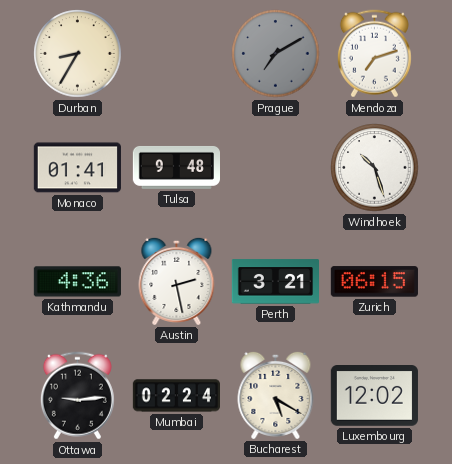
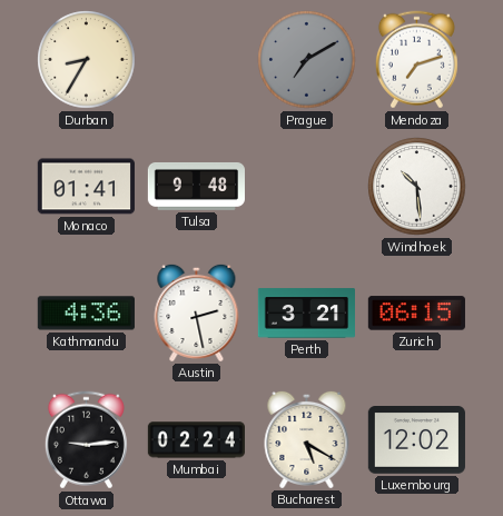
Windhoek: 10:27 -> 10:29
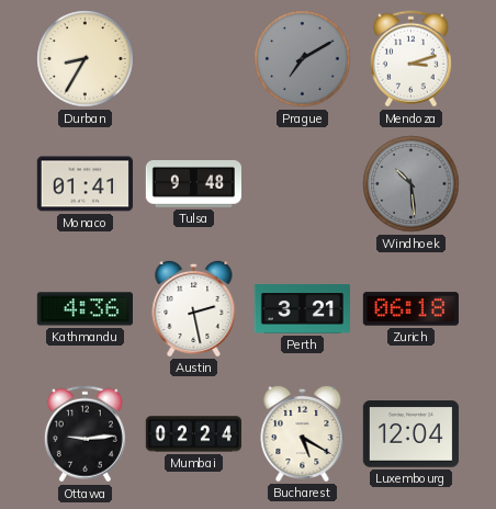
Mendoza: 7:12 -> 3:12
Windhoek dial: white -> grey
Zurich: 06:15 -> 06:18
Luxembourg: 12:02 -> 12:04
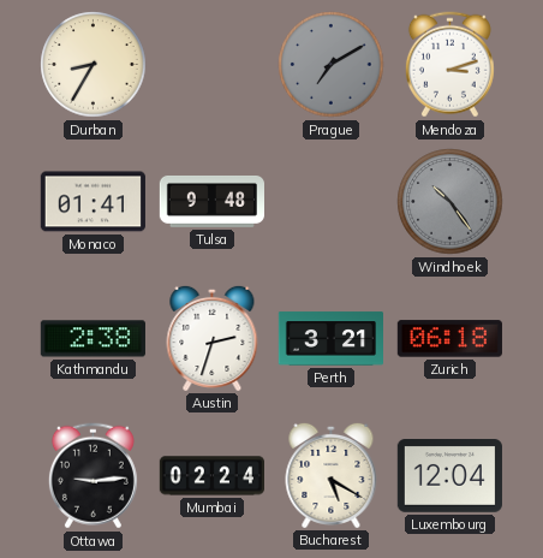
Windhoek: 10:29 -> 10:24
Kathmandu: 4:36 -> 2:38
Austin: 2:28 -> 2:33
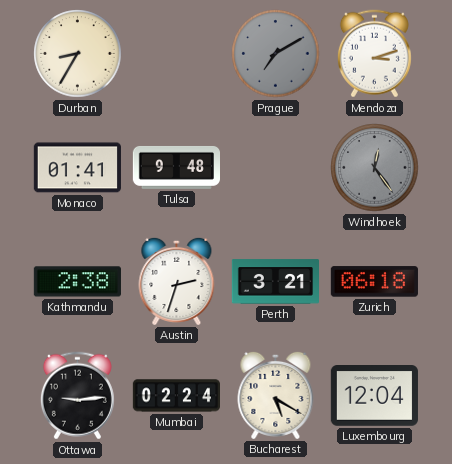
Windhoek: 10:24 -> 12:24
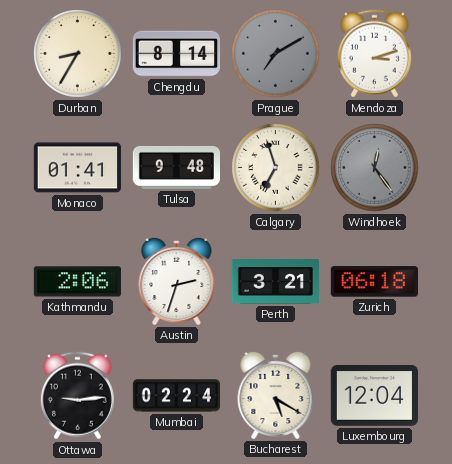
Chengdu: none -> 8:14
Calgary: none -> 6:57
Kathmandu: 2:38 -> 2:06
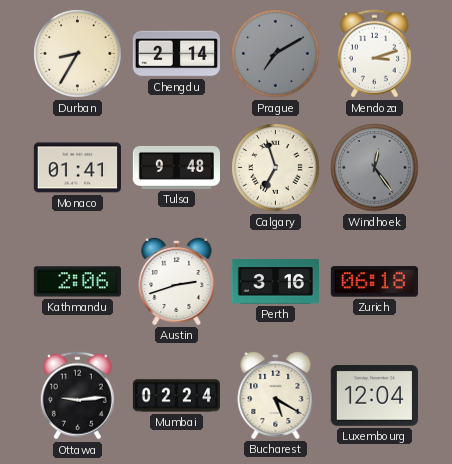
Chengdu: 8:14 -> 2:14
Austin: 2:33 -> 2:42
Perth: 3:21 -> 3:16
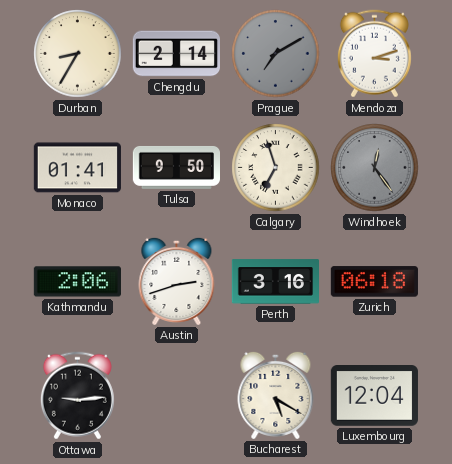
Tulsa: 9:48 -> 9:50
Mumbai: 02:24 -> none
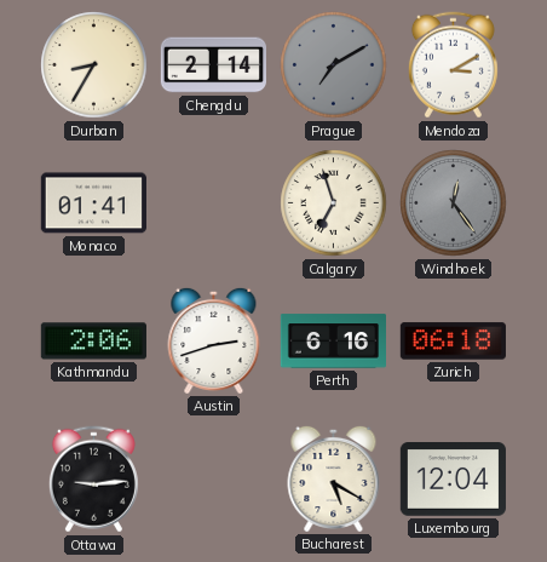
Mendoza: 3:12 -> 3:10
Tulsa: 9:50 -> none
Perth: 3:16 -> 6:16
